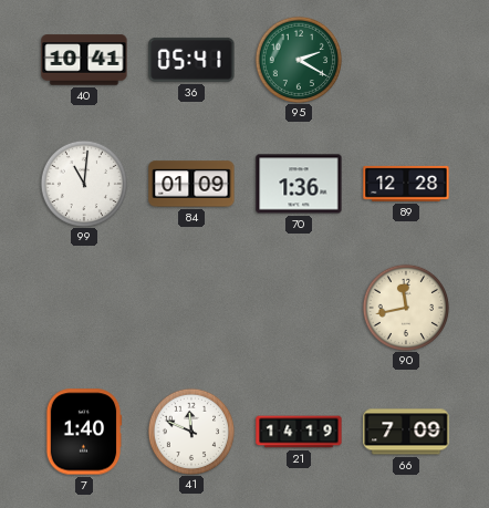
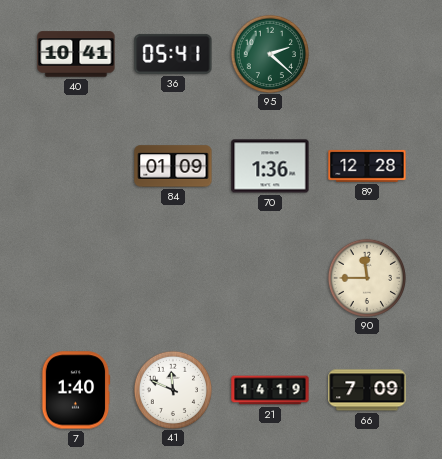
95: 2:20 -> 2:22
99: 11:01 -> none
90: 11:43 -> 11:45
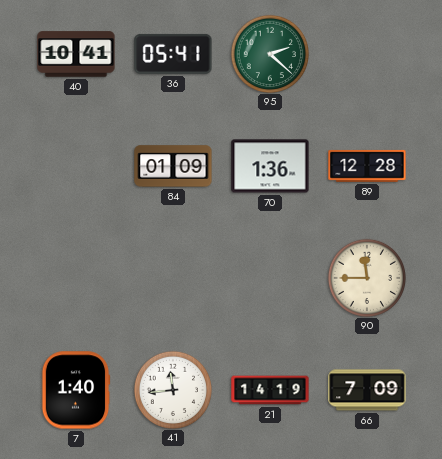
41: 11:49 -> 11:44
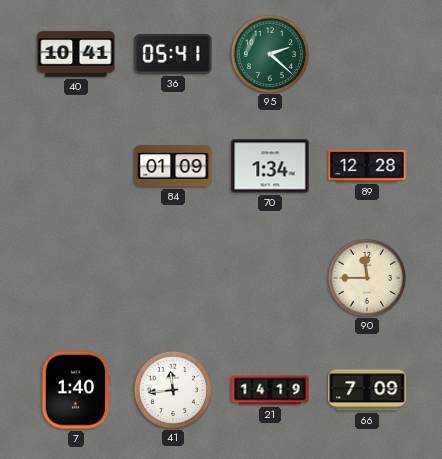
70: 1:36 -> 1:34
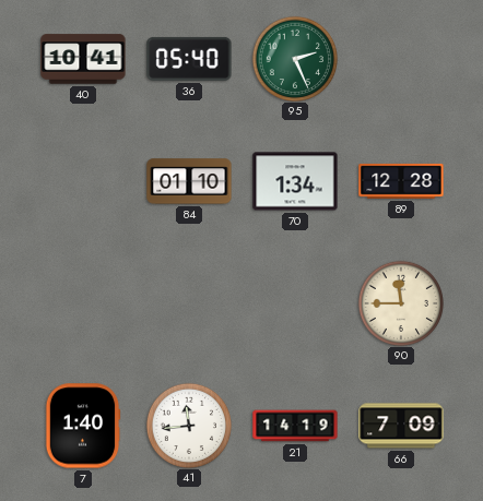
36: 05:41 -> 05:40
95: 2:22 -> 2:26
84: 01:09 -> 01:10
